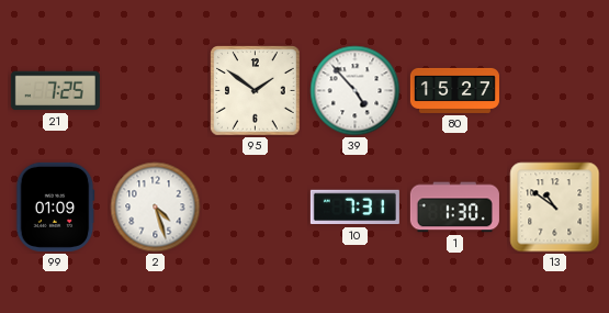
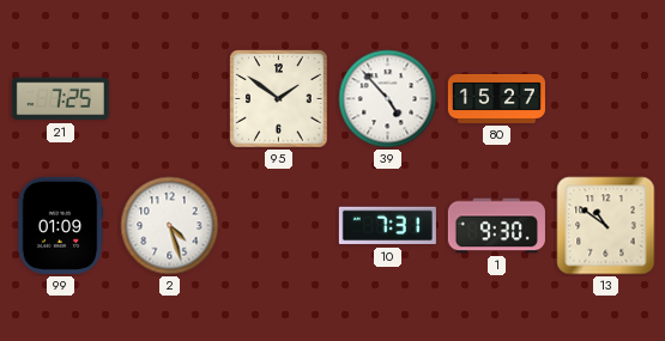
1: 1:30 -> 9:30
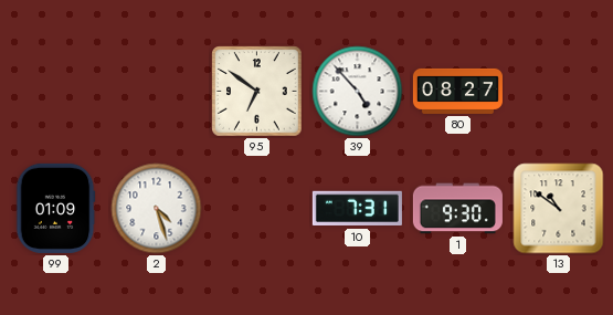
21: 7:25 -> none
95: 1:51 -> 6:51
80: 15:27 -> 08:27
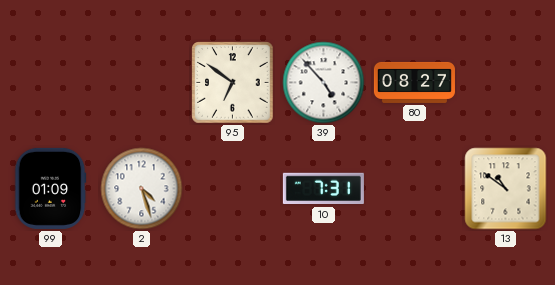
1: 9:30 -> none
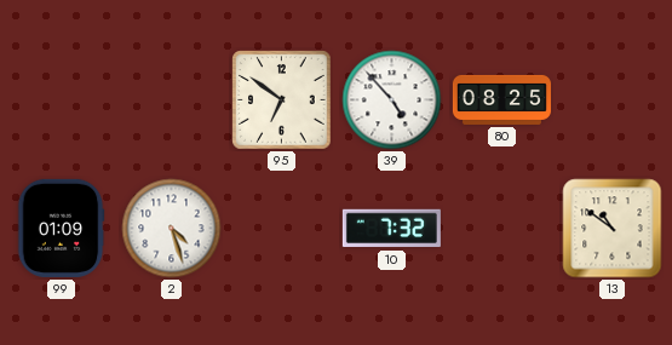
80: 08:27 -> 08:25
10: 7:31 -> 7:32
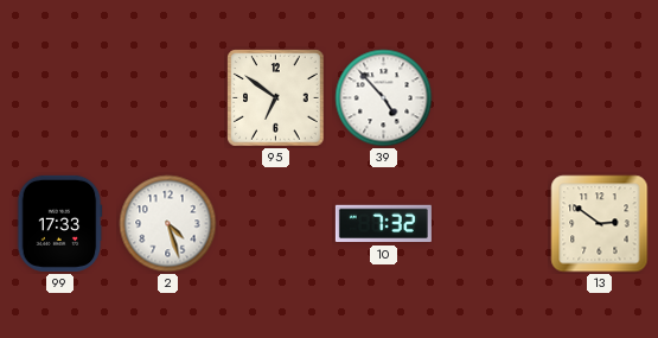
80: 08:25 -> none
99: 01:09 -> 17:33
13: 10:51 -> 2:51
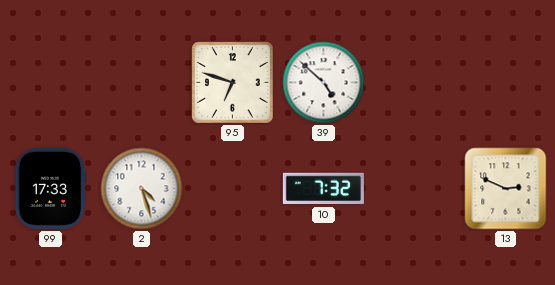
95: 6:51 -> 6:48
39: 4:53 -> 4:52
13: 2:51 -> 2:49
